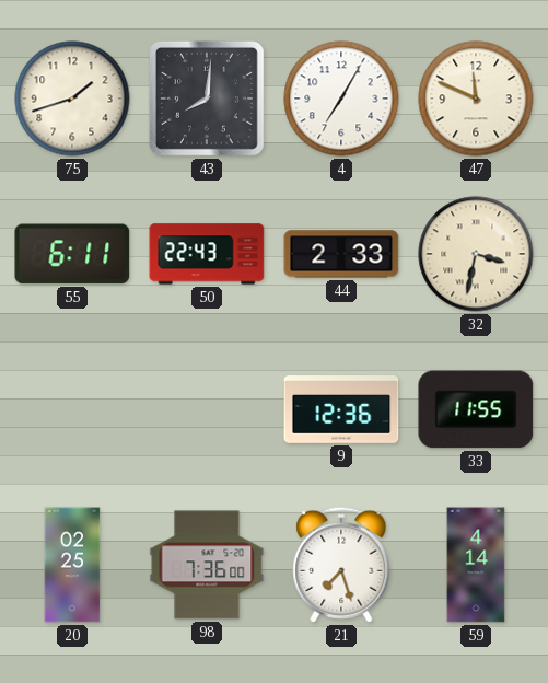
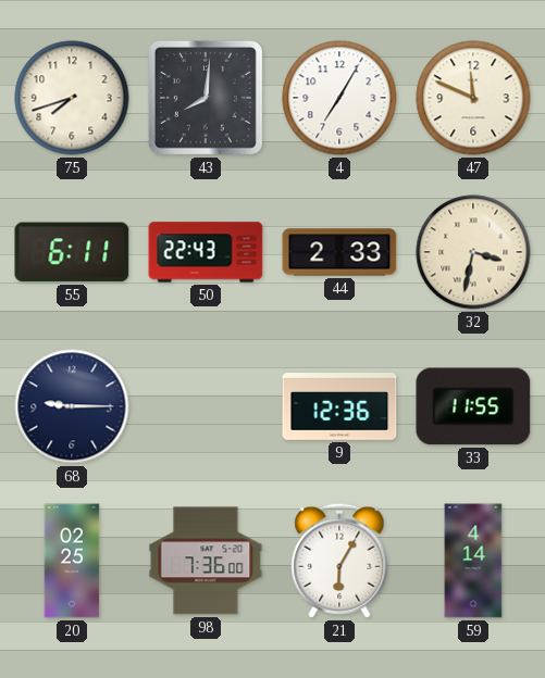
75: 1:42 -> 7:42
68: none -> 9:15
21: 7:27 -> 6:05
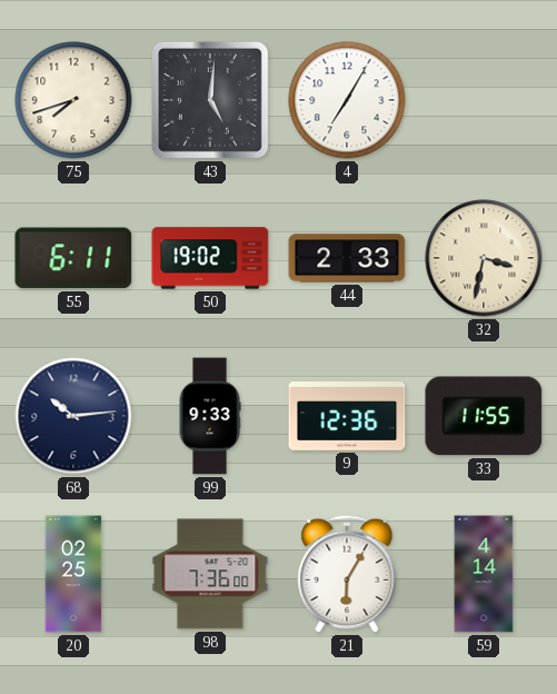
43: 8:01 -> 5:01
47: 11:49 -> none
50: 22:43 -> 19:02
68: 9:15 -> 10:14
99: none -> 9:33
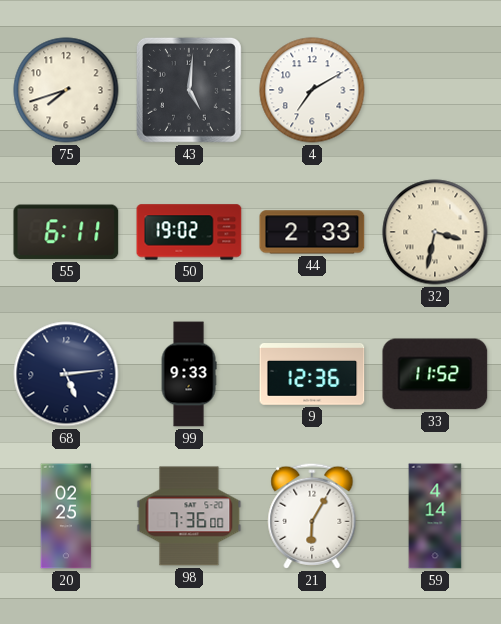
4: 7:05 -> 7:10
68: 10:14 -> 5:14
33: 11:55 -> 11:52
